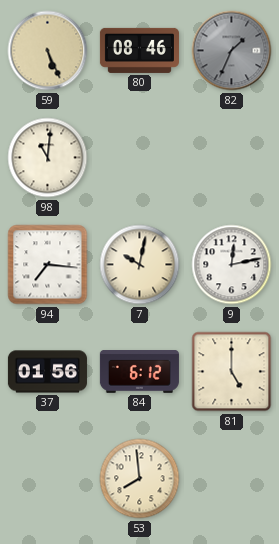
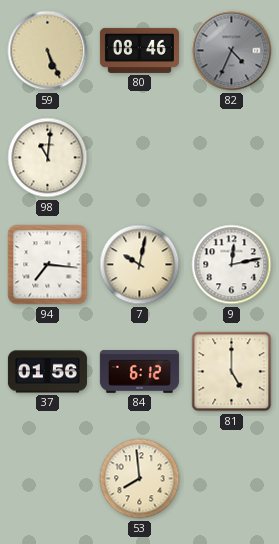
82: 1:34 -> 4:34
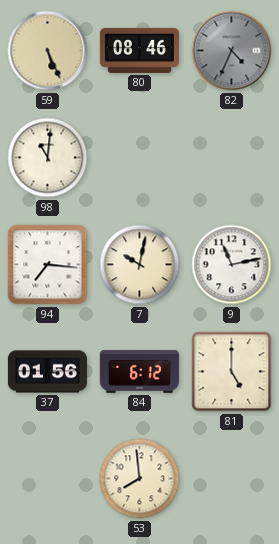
9: 12:13 -> 11:13
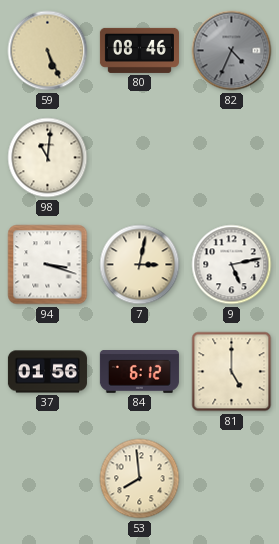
94: 7:16 -> 3:18
7: 10:02 -> 3:02
9: 11:13 -> 5:13
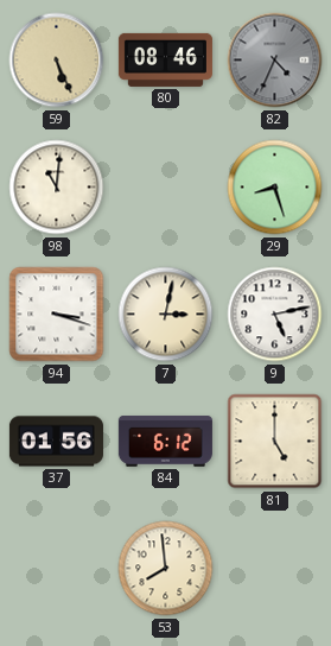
29: none -> 8:27
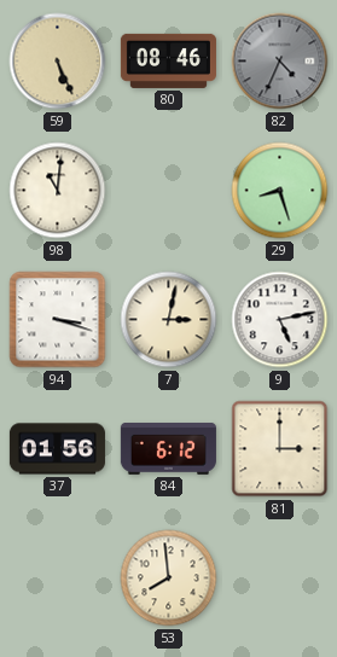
81: 5:00 -> 3:00
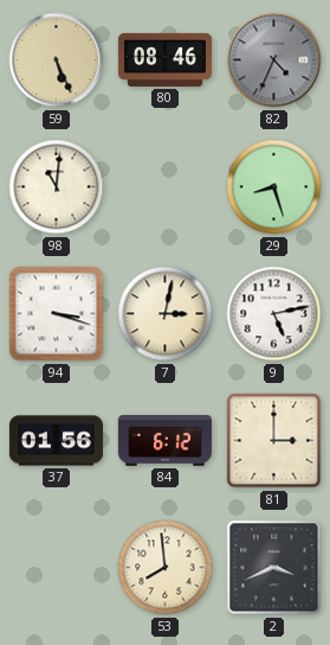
2: none -> 3:41
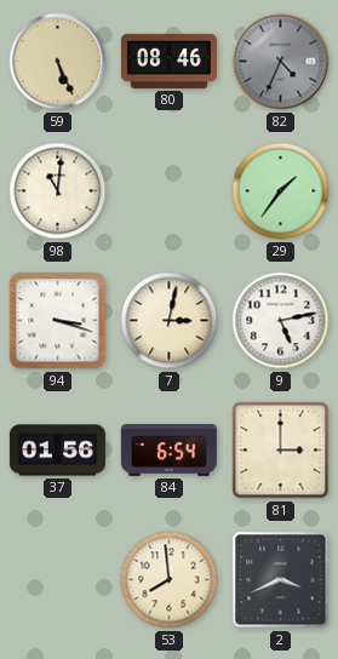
29: 8:27 -> 1:36
84: 6:12 -> 6:54
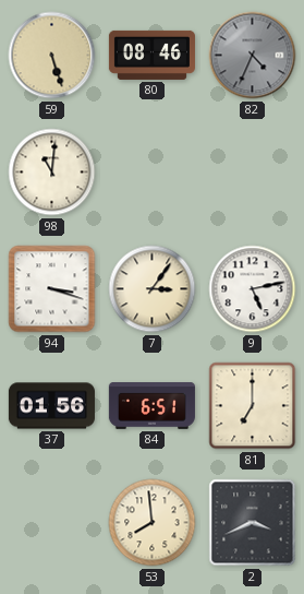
59: 5:26 -> 5:27
29: 1:36 -> none
7: 3:02 -> 3:06
84: 6:54 -> 6:51
81: 3:00 -> 7:00
